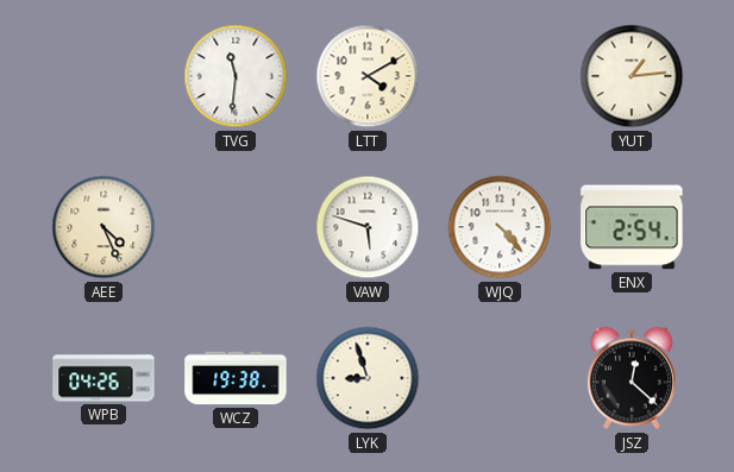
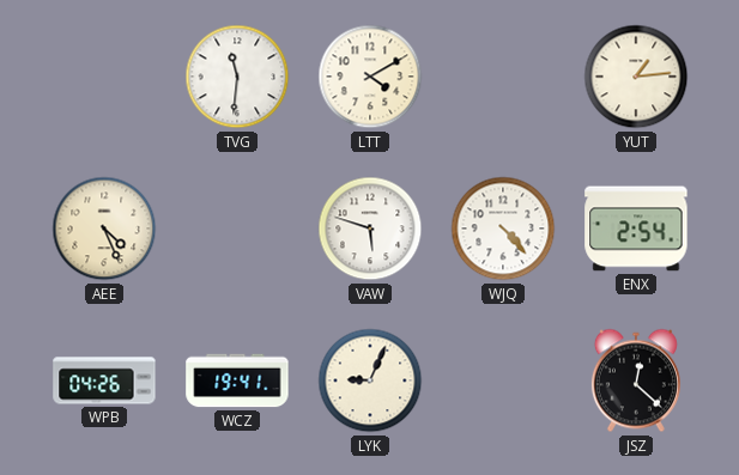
WCZ: 19:38 -> 19:41
LYK: 8:57 -> 9:04
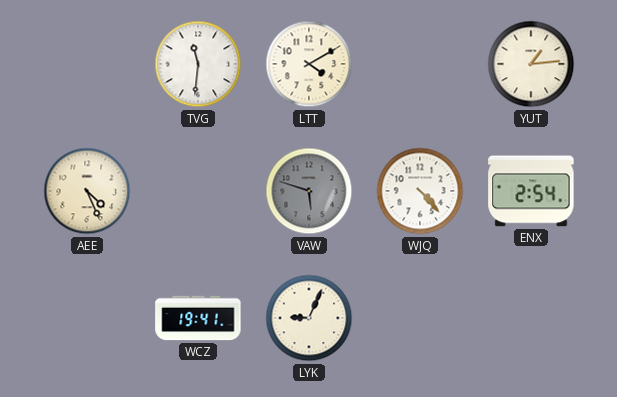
VAW dial: white -> grey
WPB: 04:26 -> none
JSZ: 12:22 -> none
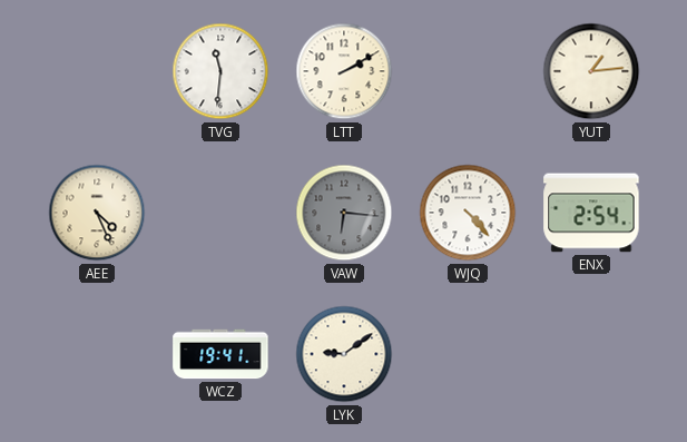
LTT: 4:10 -> 2:10
VAW: 5:48 -> 6:16
LYK: 9:04 -> 9:09
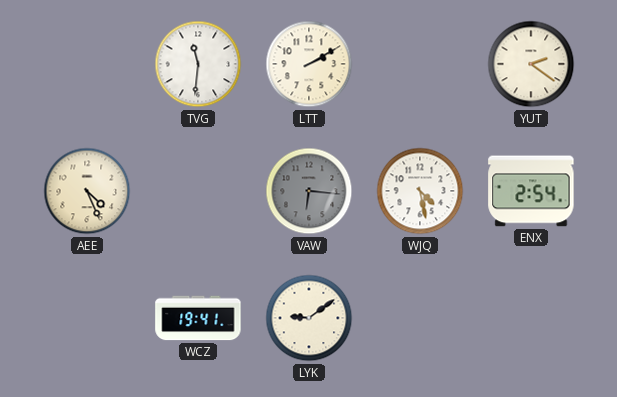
YUT: 1:14 -> 2:21
WJQ: 4:23 -> 4:28
